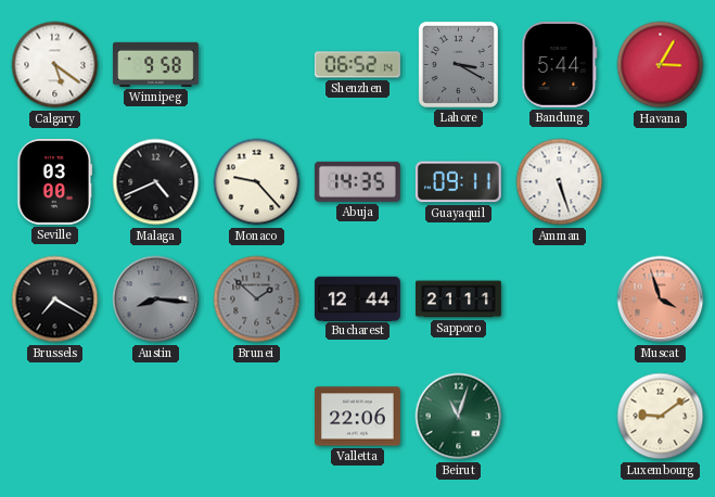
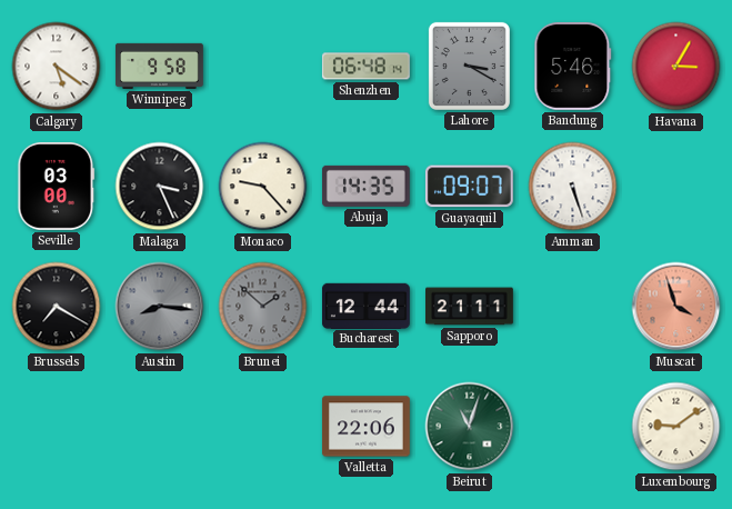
Shenzhen: 06:52 -> 06:48
Bandung: 5:44 -> 5:46
Malaga: 4:41 -> 3:26
Guayaquil: 09:11 -> 09:07
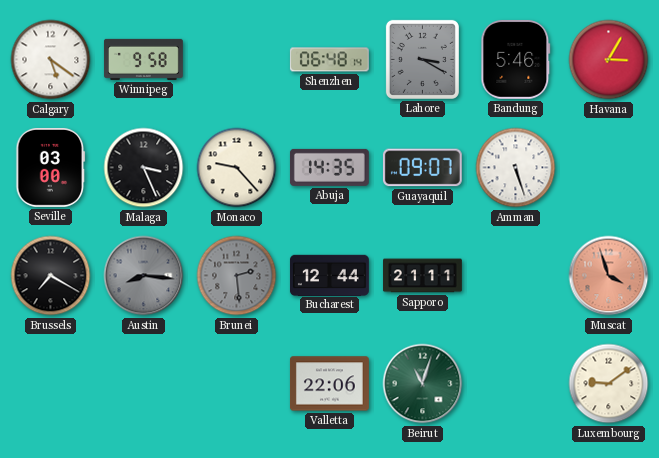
Brunei: 1:52 -> 2:29
